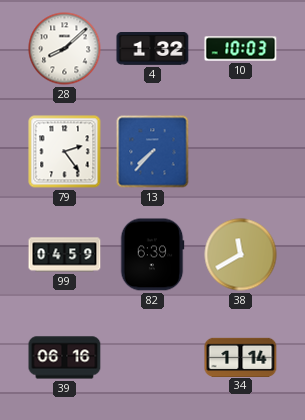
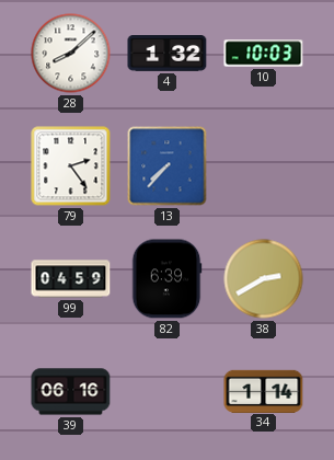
38: 11:40 -> 2:40
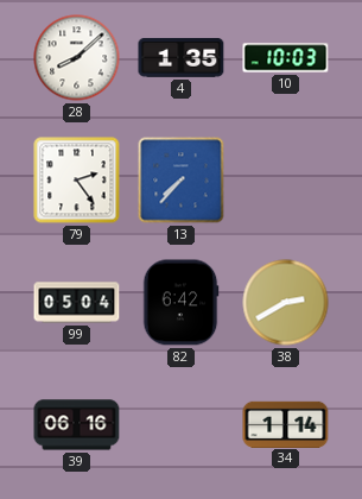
4: 1:32 -> 1:35
99: 04:59 -> 05:04
82: 6:39 -> 6:42
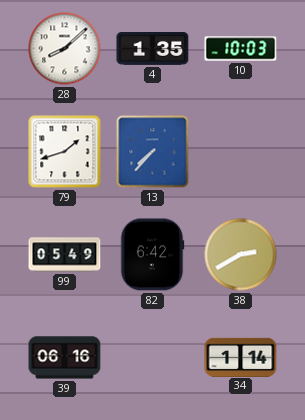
79: 2:24 -> 1:42
99: 05:04 -> 05:49
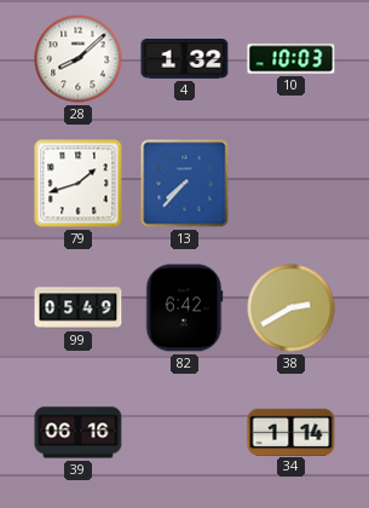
4: 1:35 -> 1:32
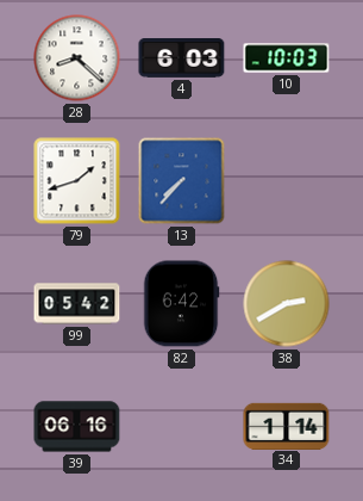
28: 8:08 -> 8:22
4: 1:32 -> 6:03
99: 05:49 -> 05:42
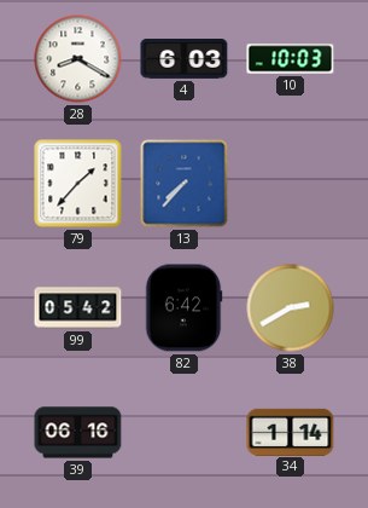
28: 8:22 -> 8:20
79: 1:42 -> 1:37
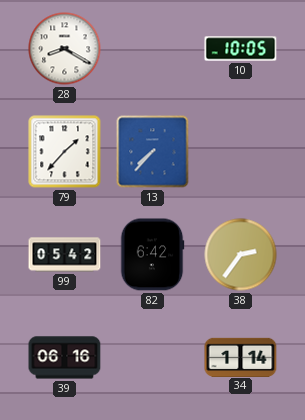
4: 6:03 -> none
10: 10:03 -> 10:05
38: 2:40 -> 2:36
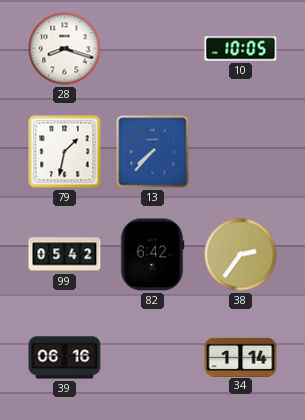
28: 8:20 -> 8:18
79: 1:37 -> 1:32
